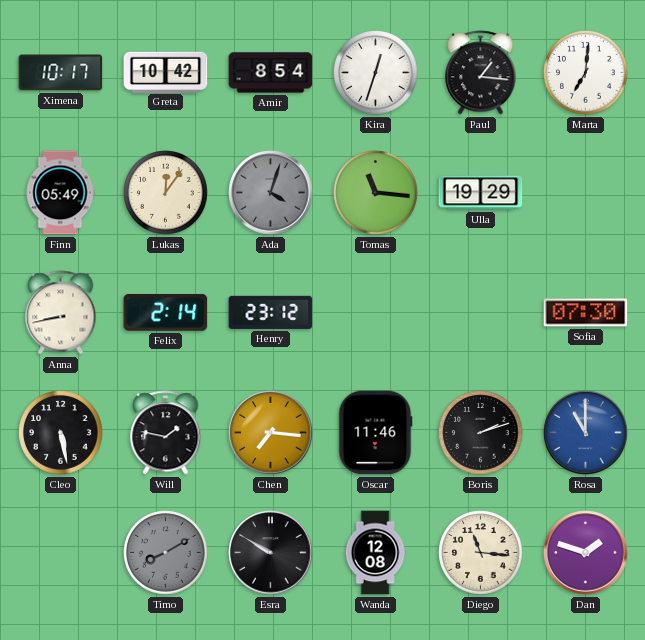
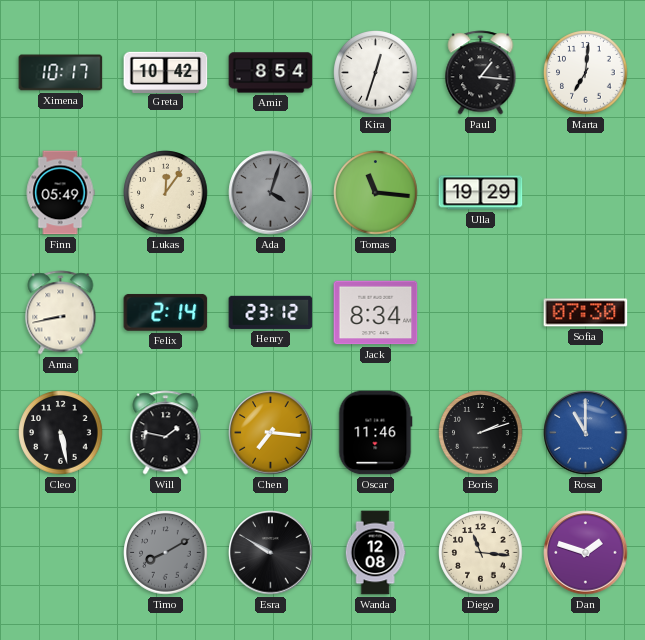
Jack: none -> 8:34
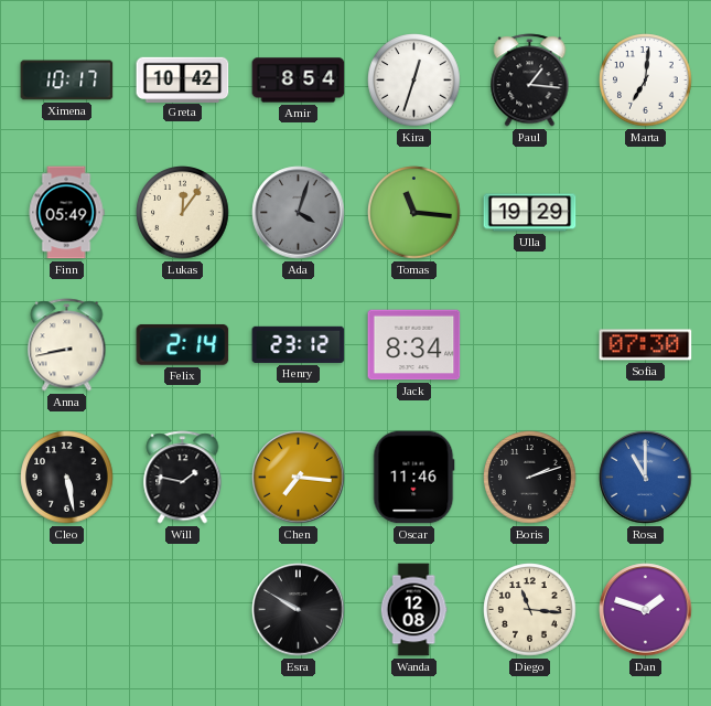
Timo: 8:10 -> none
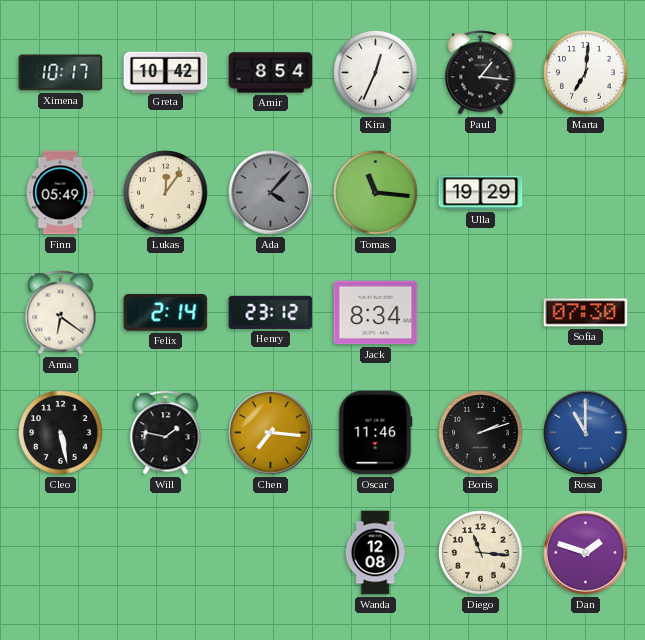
Kira: 12:33 -> 12:34
Ada: 4:03 -> 4:07
Anna: 8:43 -> 6:21
Esra: 9:50 -> none
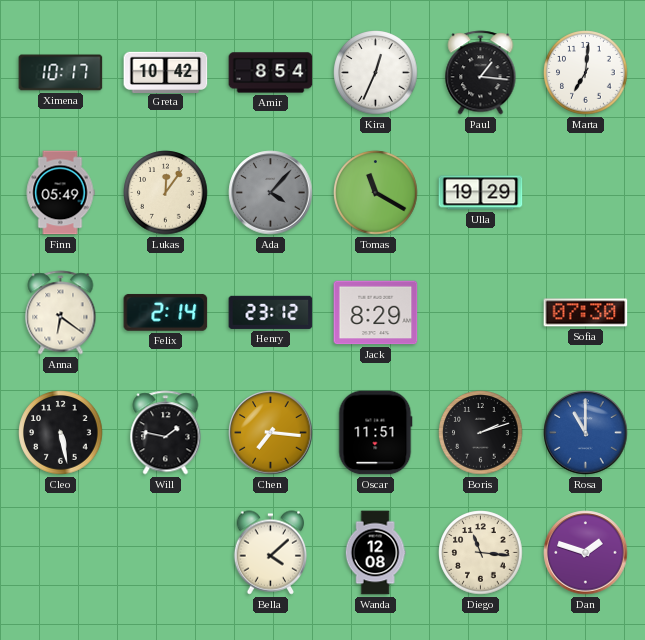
Tomas: 11:16 -> 11:20
Jack: 8:34 -> 8:29
Oscar: 11:46 -> 11:51
Bella: none -> 4:08
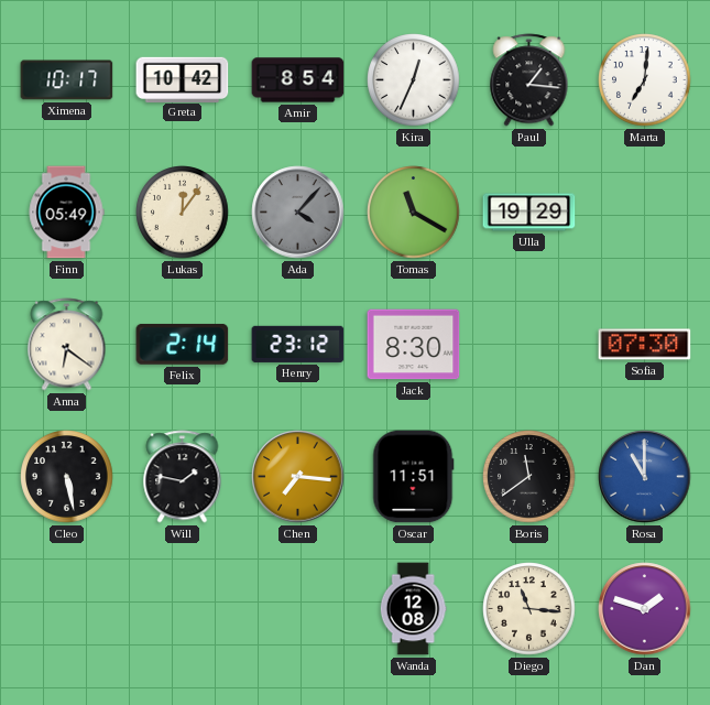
Jack: 8:29 -> 8:30
Boris: 2:12 -> 11:39
Bella: 4:08 -> none
